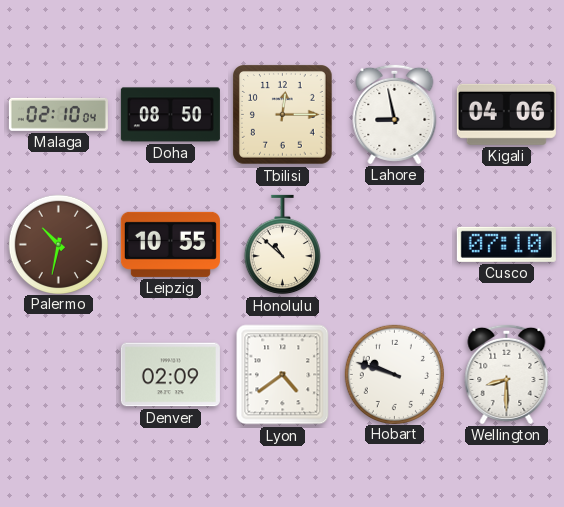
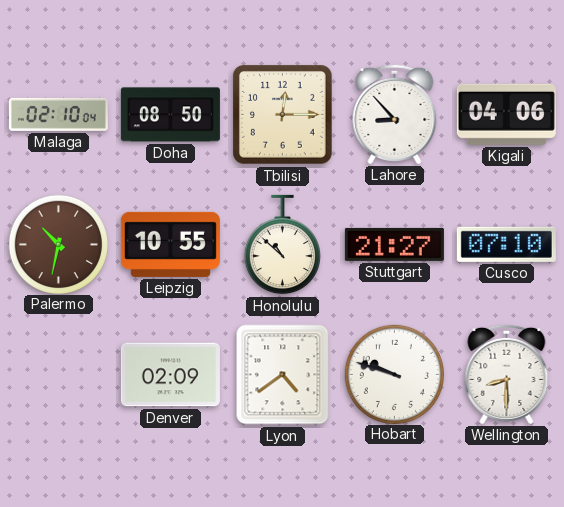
Lahore: 8:58 -> 8:53
Stuttgart: none -> 21:27
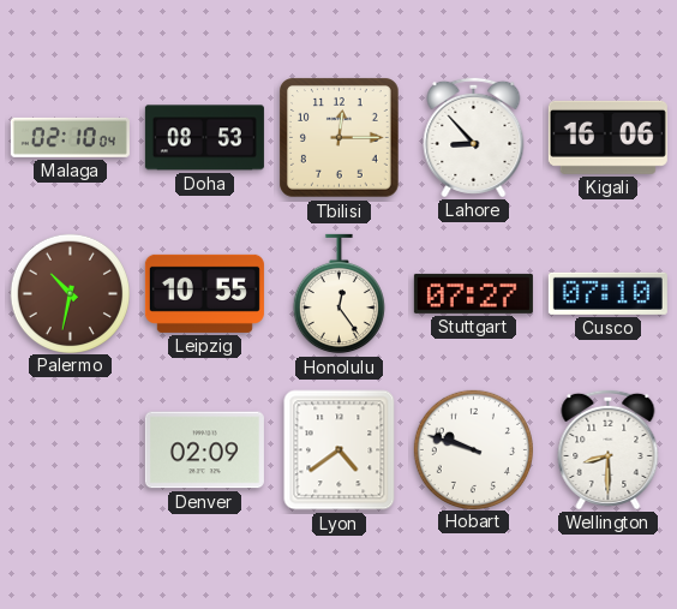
Doha: 08:50 -> 08:53
Kigali: 04:06 -> 16:06
Honolulu: 10:52 -> 12:24
Stuttgart: 21:27 -> 07:27
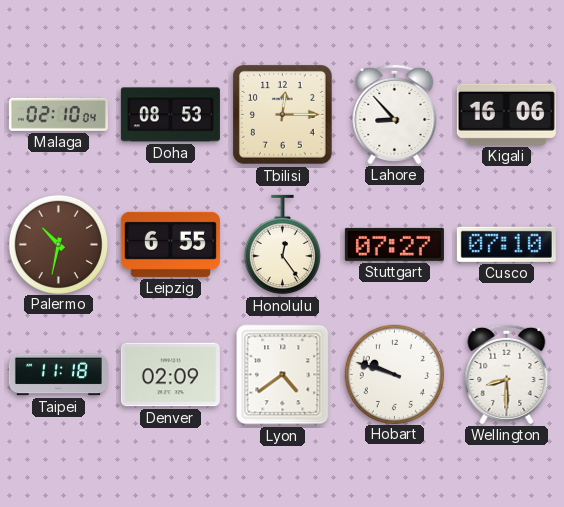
Leipzig: 10:55 -> 6:55
Taipei: none -> 11:18
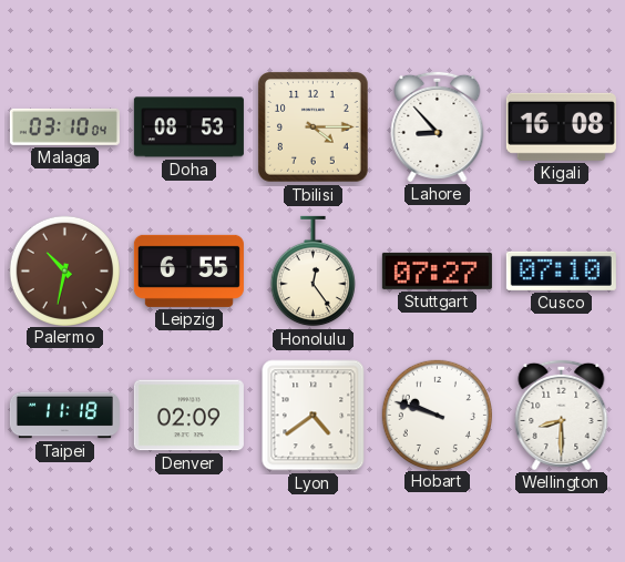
Malaga: 02:10 -> 03:10
Tbilisi: 12:15 -> 4:15
Kigali: 16:06 -> 16:08
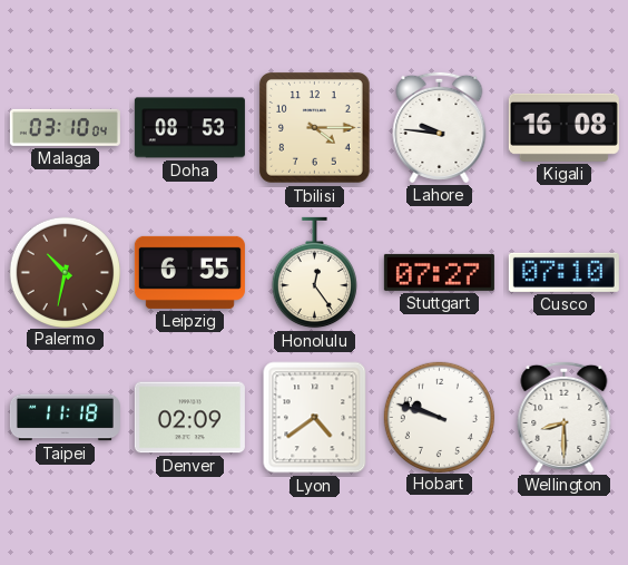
Lahore: 8:53 -> 9:46
